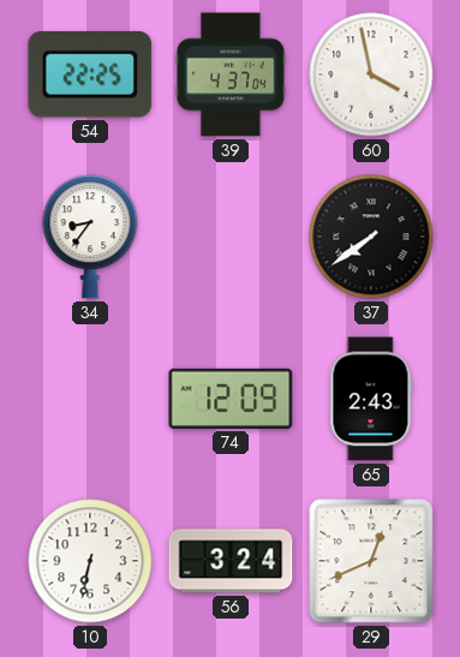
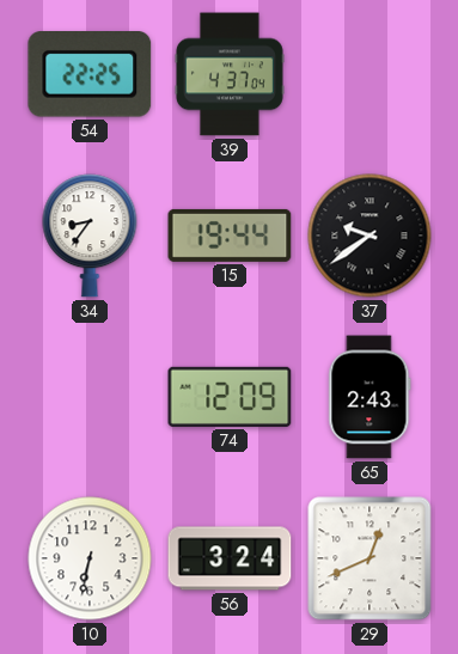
60: 3:58 -> none
15: none -> 19:44
37: 7:39 -> 9:39
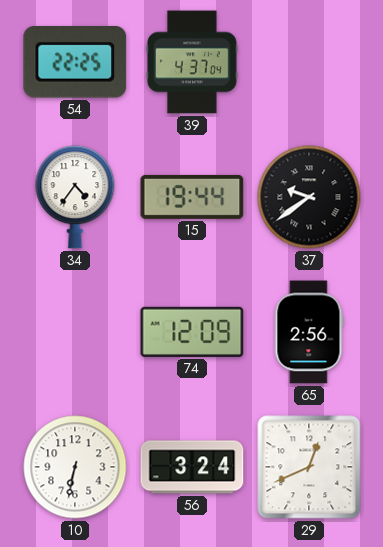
34: 8:36 -> 4:36
65: 2:43 -> 2:56
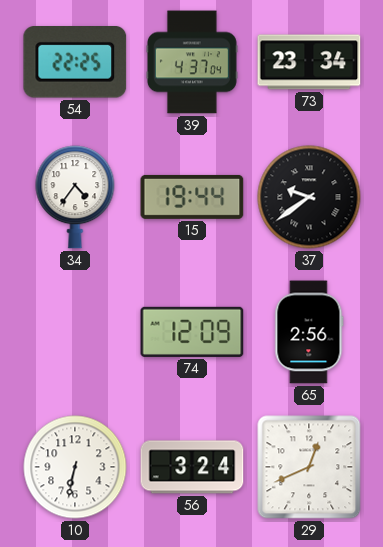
73: none -> 23:34
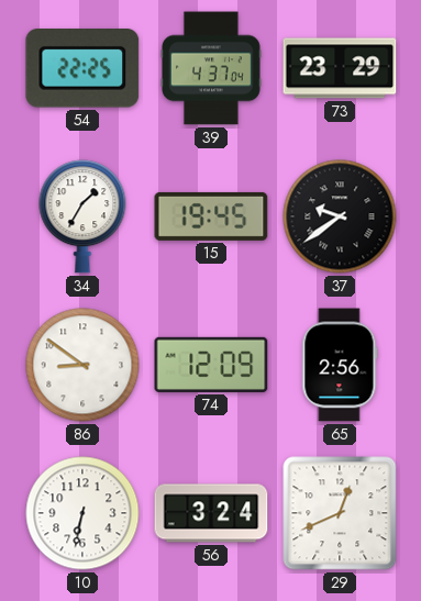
73: 23:34 -> 23:29
34: 4:36 -> 1:35
15: 19:44 -> 19:45
86: none -> 8:51
